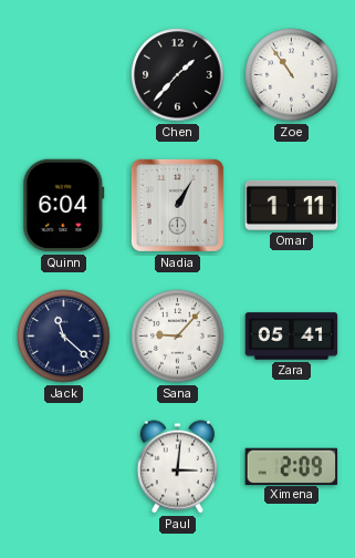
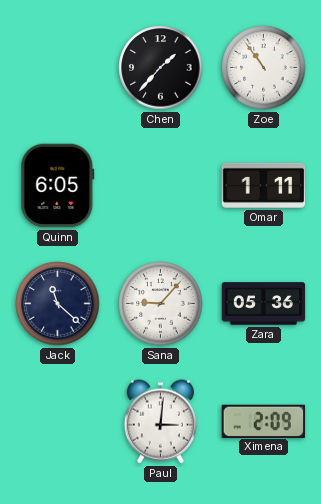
Quinn: 6:04 -> 6:05
Nadia: 1:05 -> none
Zara: 05:41 -> 05:36
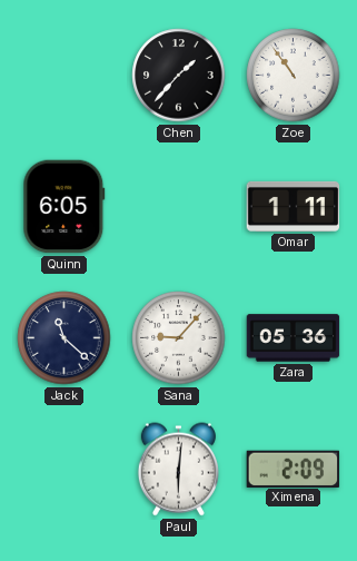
Paul: 3:01 -> 6:01
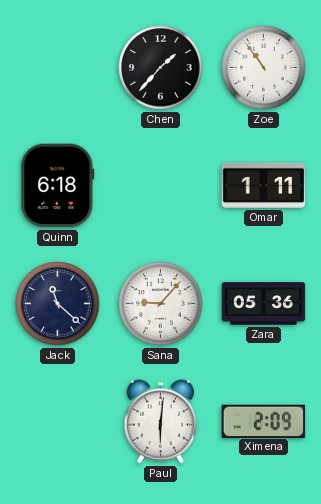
Quinn: 6:05 -> 6:18
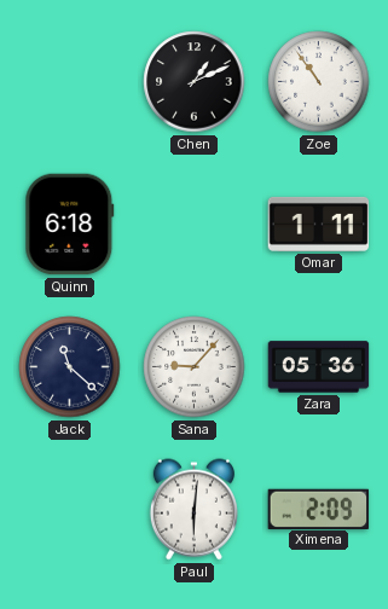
Chen: 1:37 -> 1:11
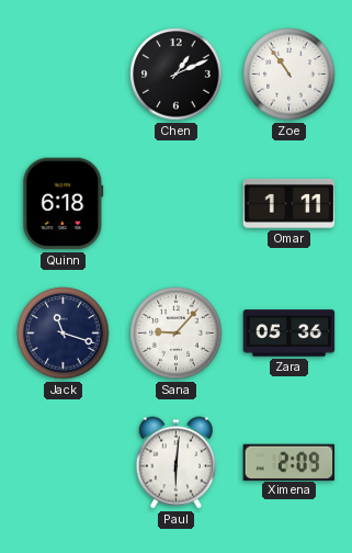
Jack: 11:22 -> 11:18
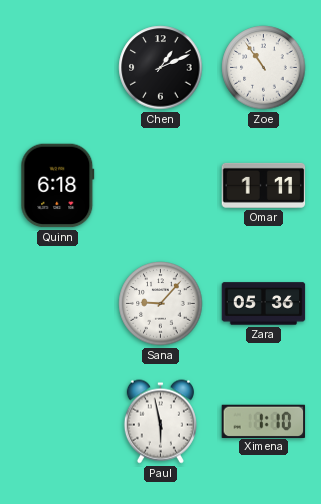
Jack: 11:18 -> none
Paul: 6:01 -> 5:58
Ximena: 2:09 -> 1:10
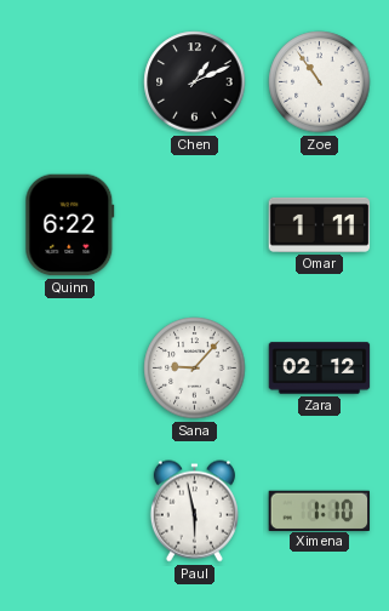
Quinn: 6:18 -> 6:22
Zara: 05:36 -> 02:12
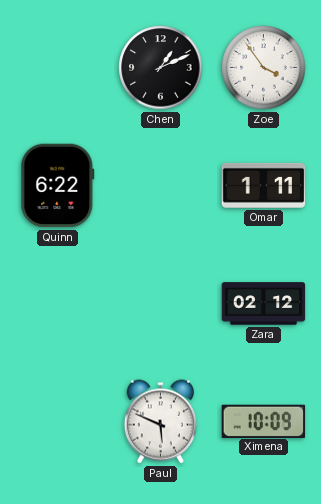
Zoe: 10:54 -> 3:54
Sana: 9:07 -> none
Paul: 5:58 -> 5:49
Ximena: 1:10 -> 10:09
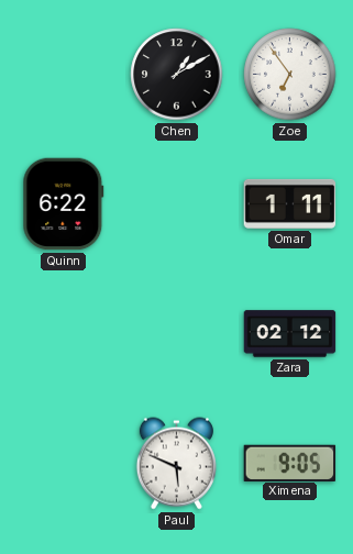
Chen: 1:11 -> 1:10
Zoe: 3:54 -> 6:54
Ximena: 10:09 -> 9:05
